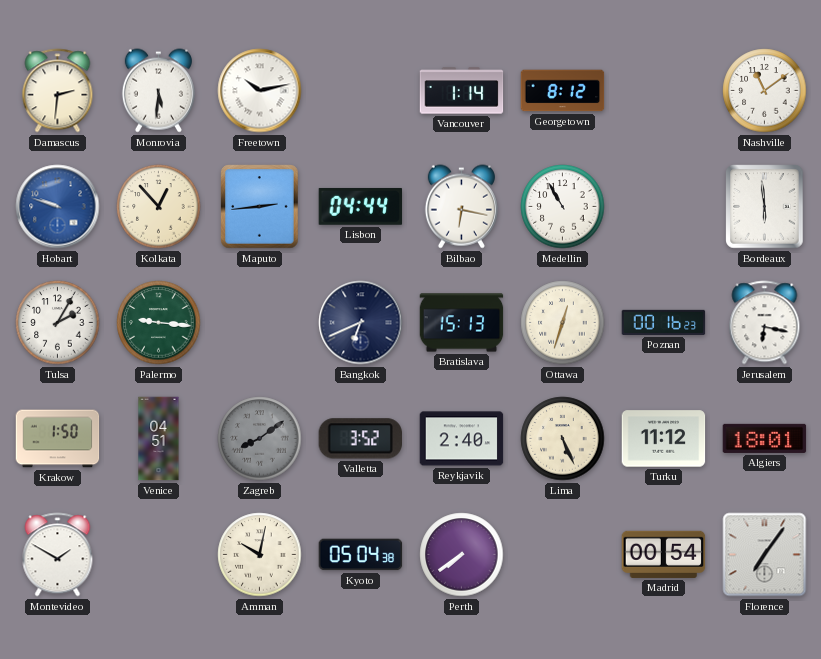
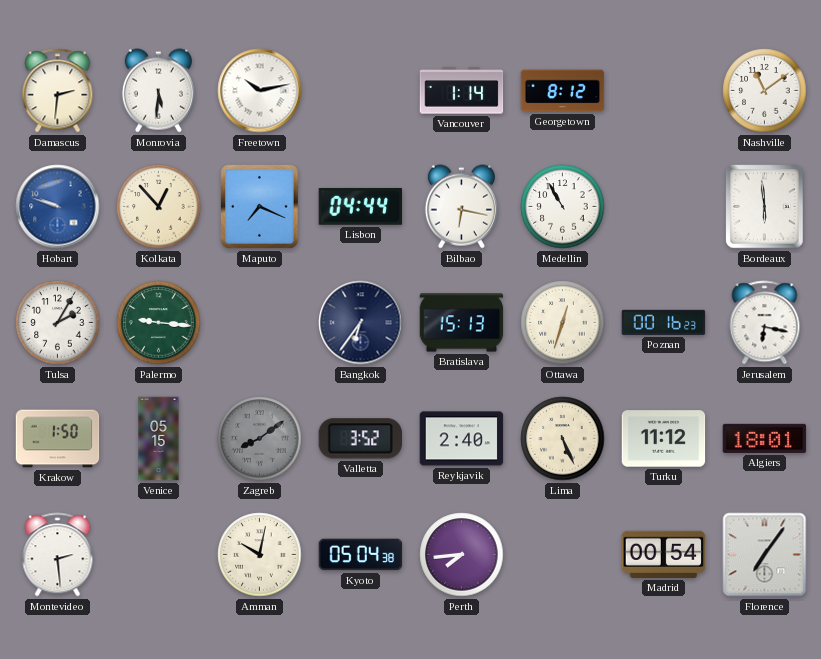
Maputo: 2:44 -> 7:19
Bangkok: 6:41 -> 6:36
Venice: 04:51 -> 05:15
Montevideo: 1:50 -> 2:29
Perth: 7:39 -> 7:44
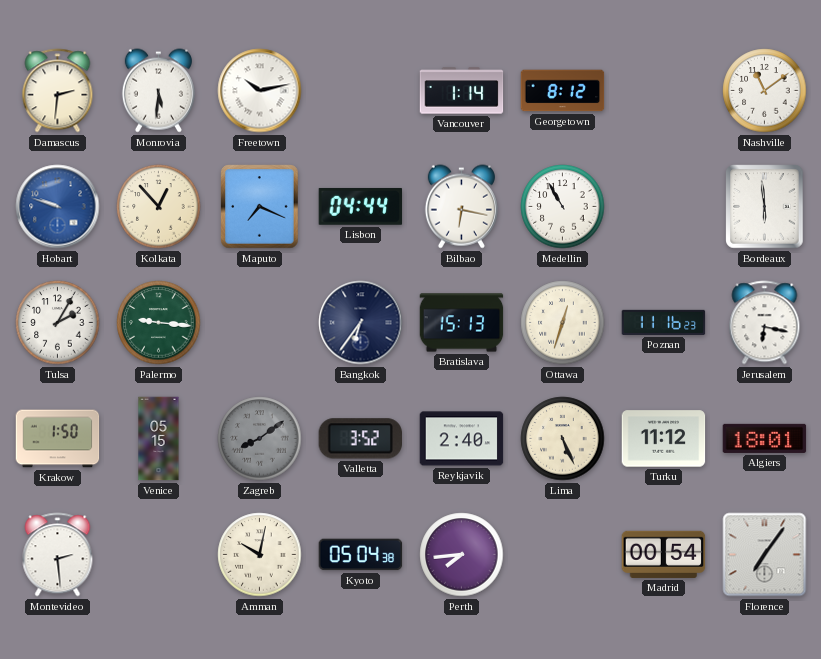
Poznan: 00:16 -> 11:16
